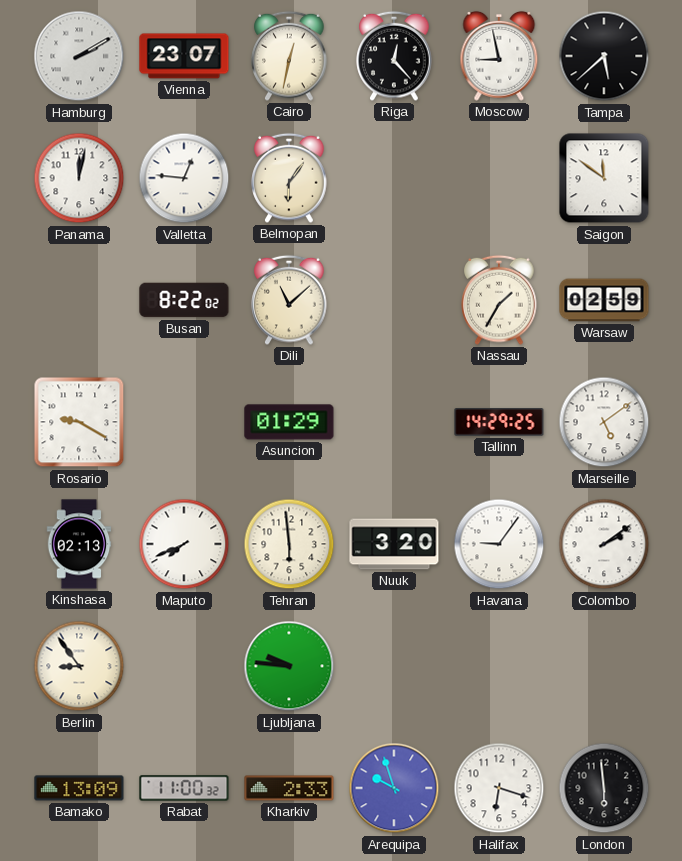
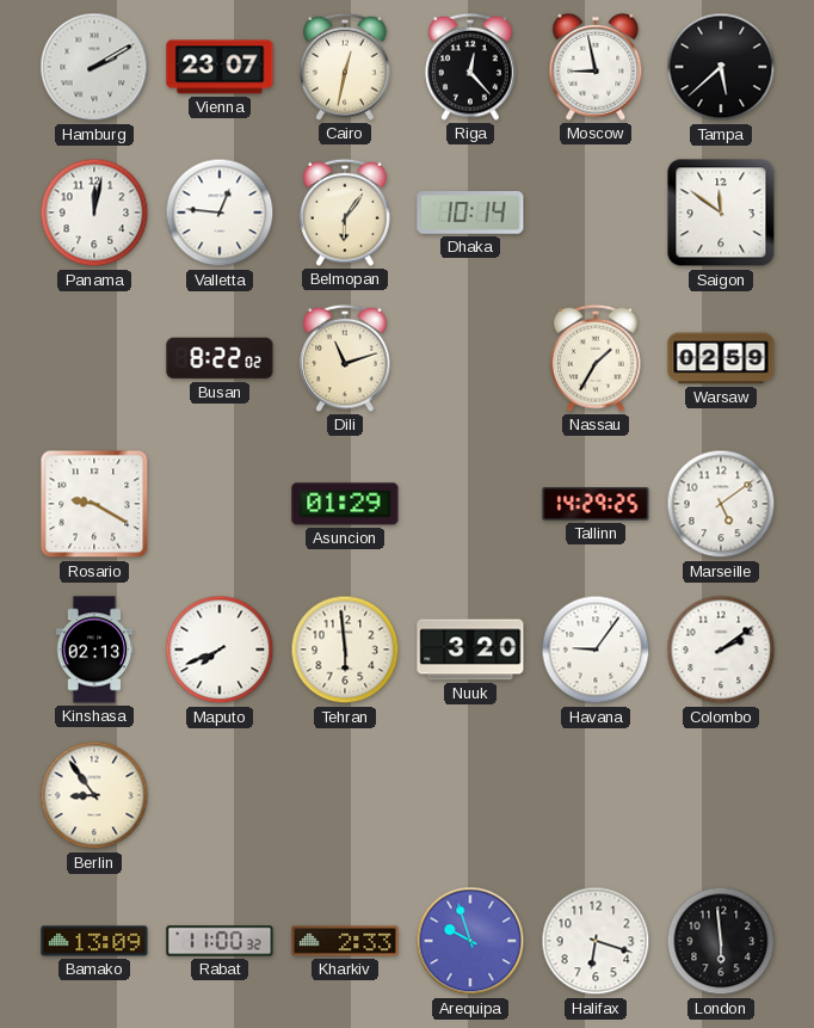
Dhaka: none -> 10:14
Dili: 11:08 -> 11:12
Ljubljana: 9:46 -> none
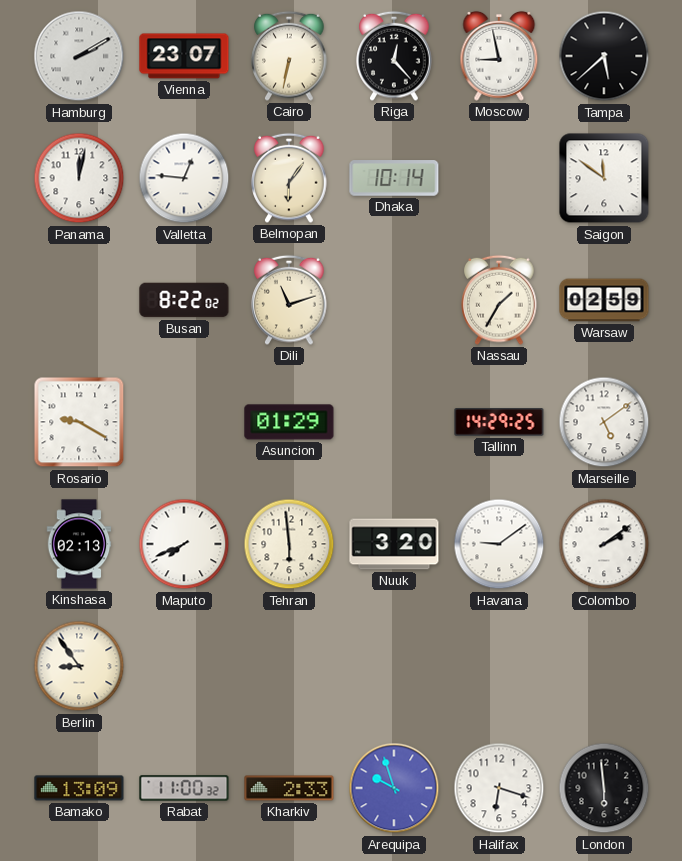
Cairo: 12:32 -> 6:32
Havana: 9:06 -> 9:09
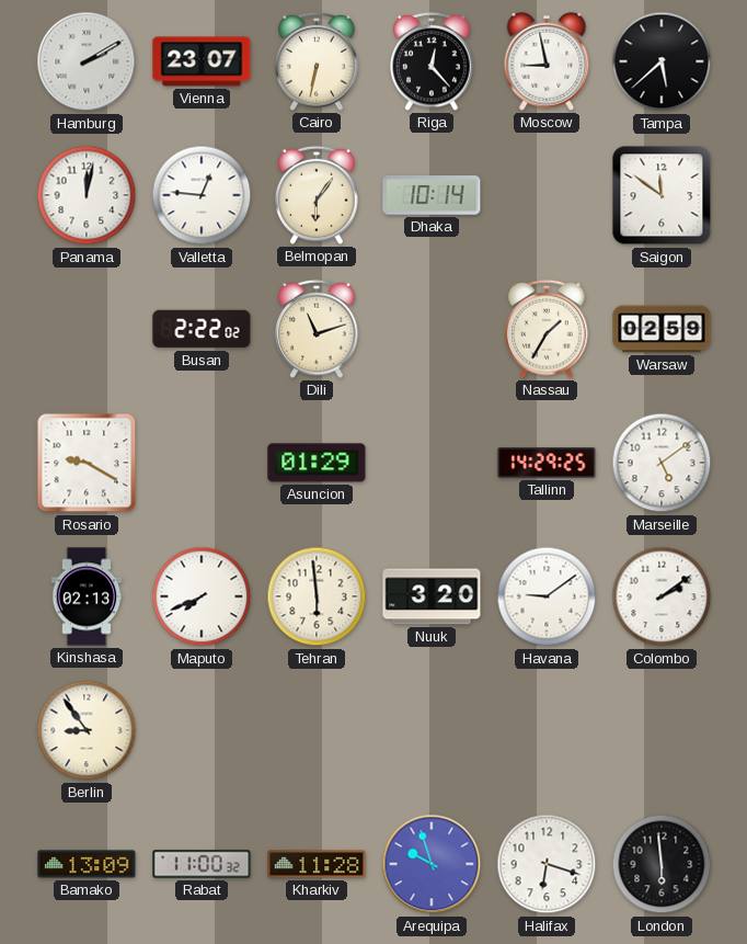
Busan: 8:22 -> 2:22
Kharkiv: 2:33 -> 11:28
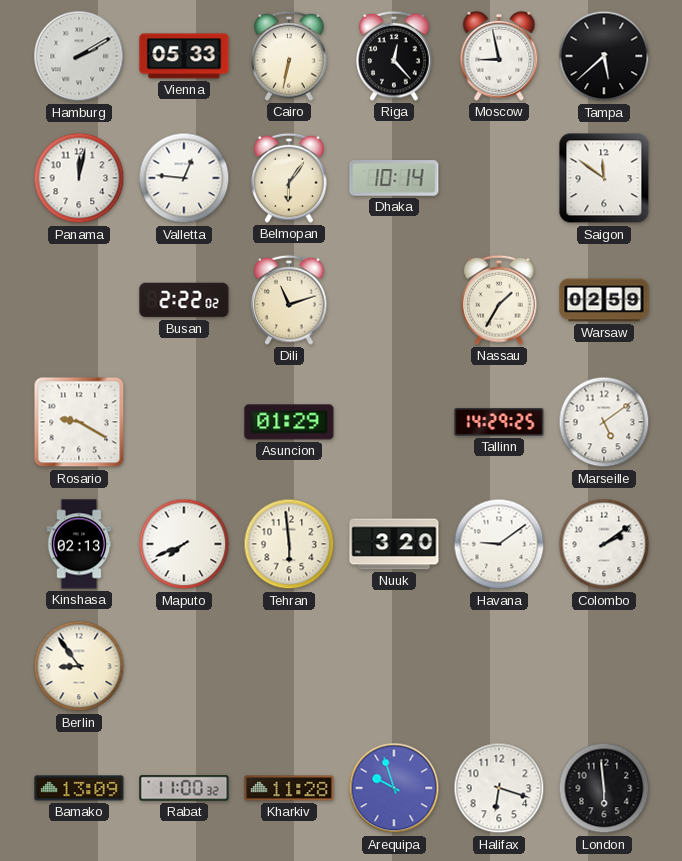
Vienna: 23:07 -> 05:33
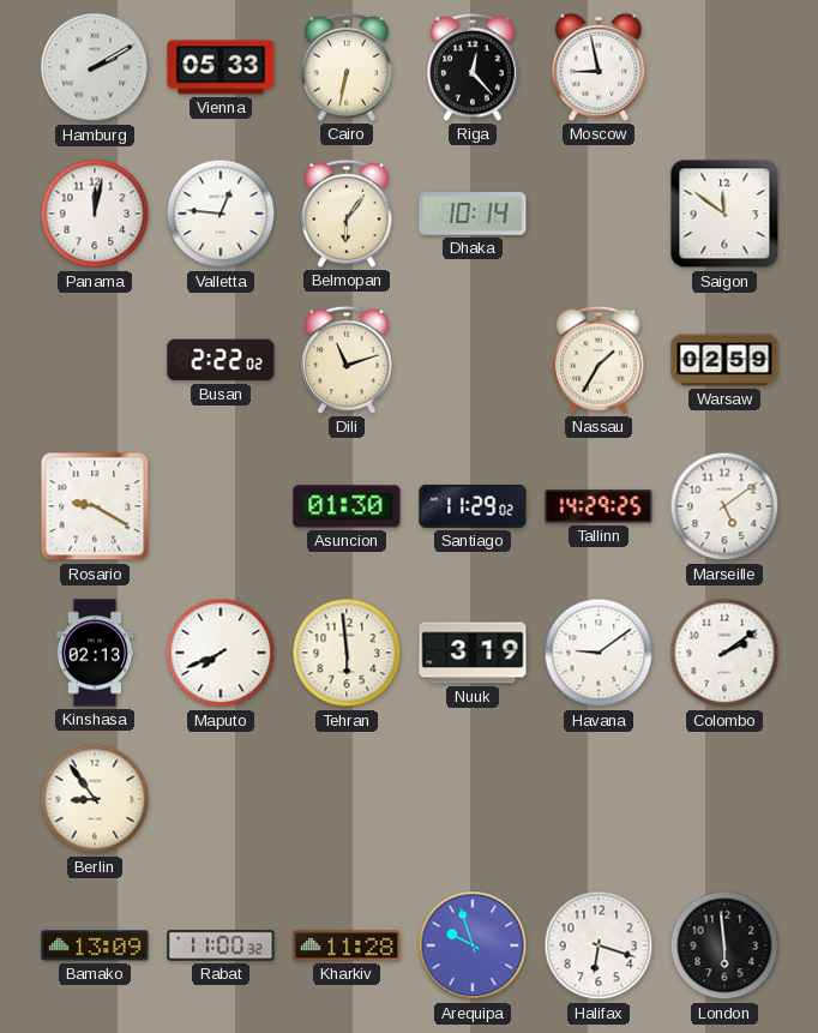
Tampa: 5:38 -> none
Asuncion: 01:29 -> 01:30
Santiago: none -> 11:29
Nuuk: 3:20 -> 3:19
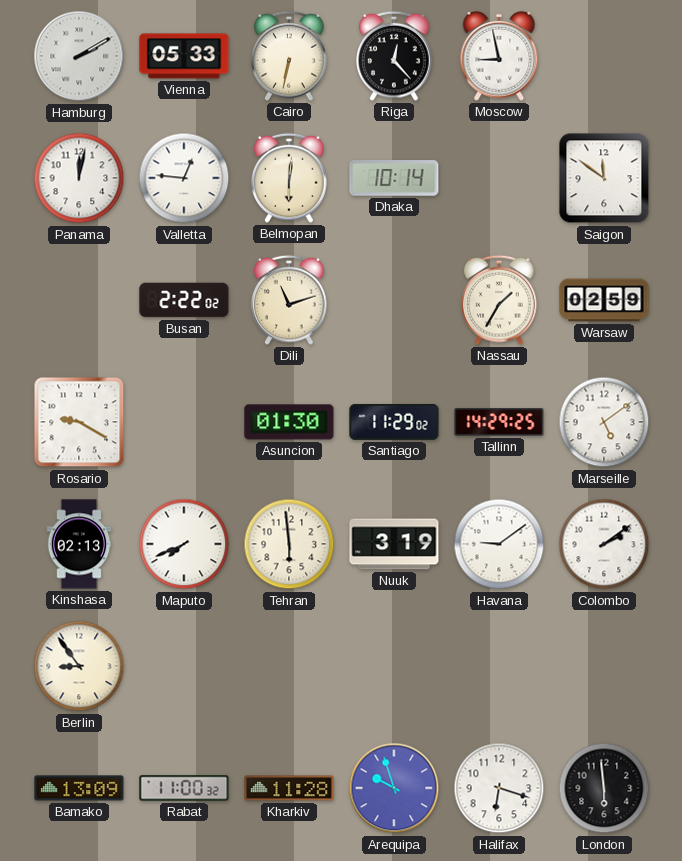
Belmopan: 6:06 -> 6:01
